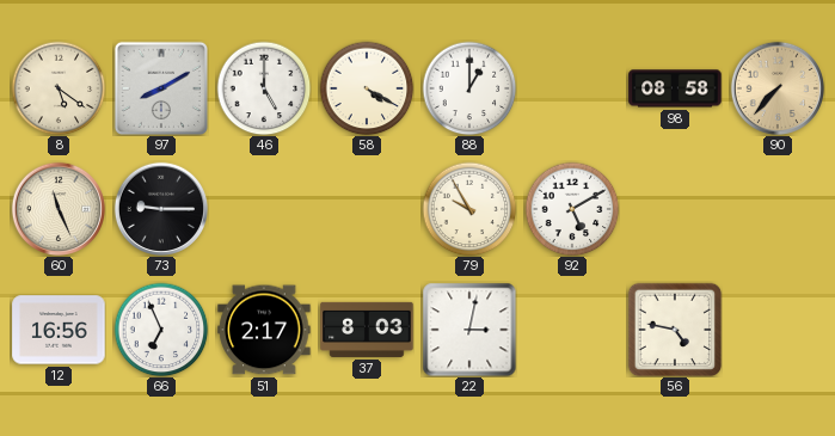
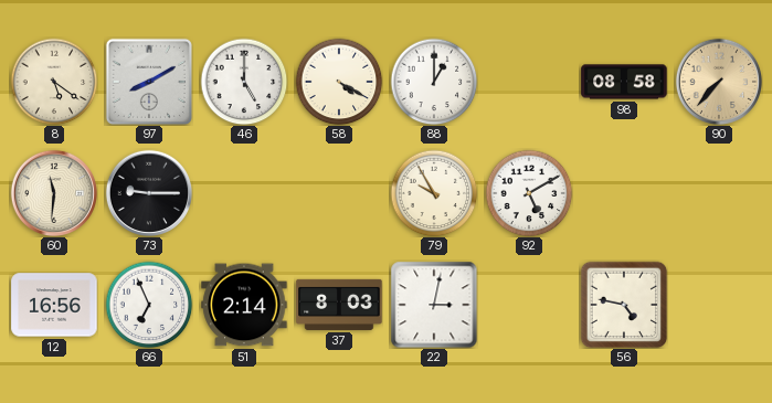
60: 11:26 -> 11:31
51: 2:17 -> 2:14
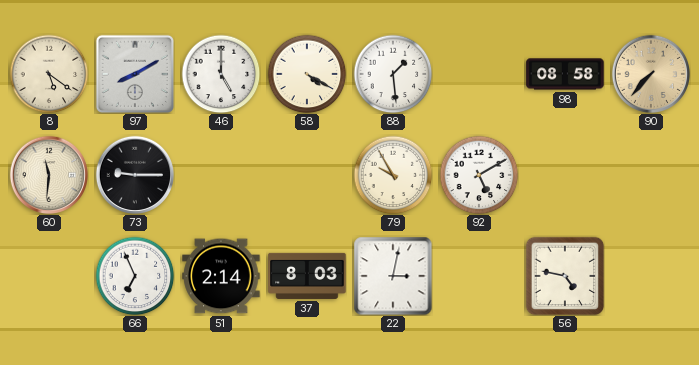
88: 1:00 -> 1:29
12: 16:56 -> none
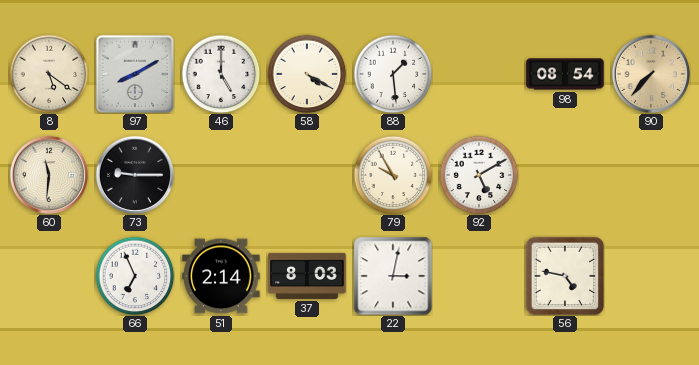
98: 08:58 -> 08:54
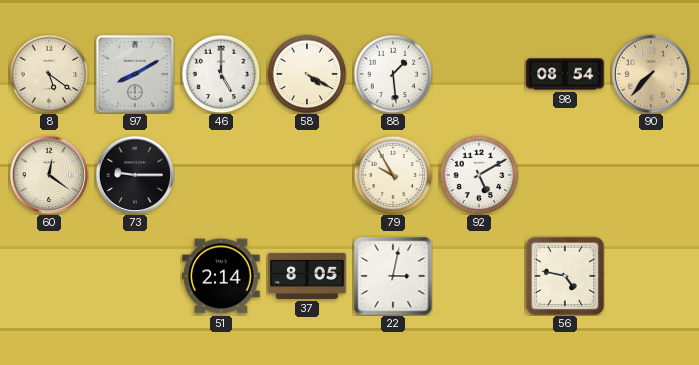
60: 11:31 -> 12:21
66: 6:56 -> none
37: 8:03 -> 8:05
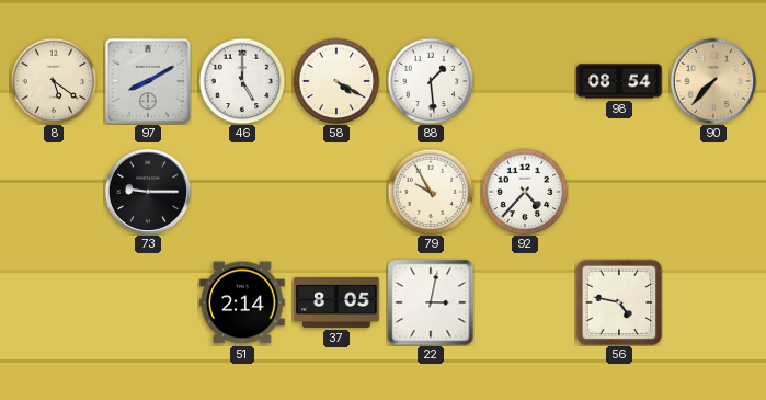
60: 12:21 -> none
92: 5:10 -> 4:37
